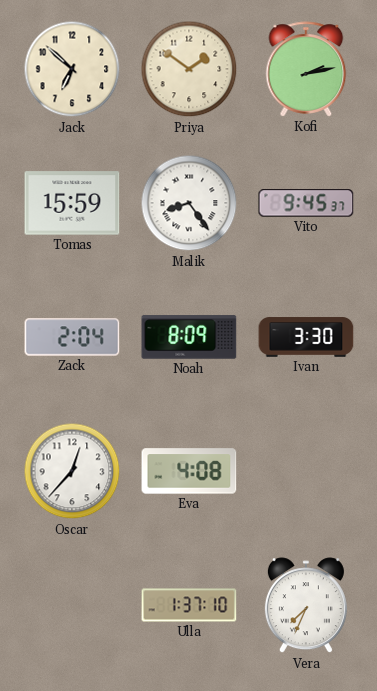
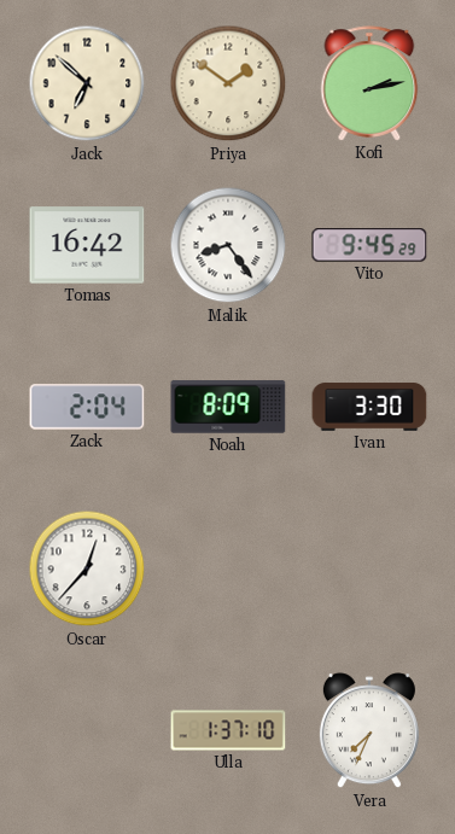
Tomas: 15:59 -> 16:42
Vito: 9:45:37 -> 9:45:29
Eva: 4:08 -> none
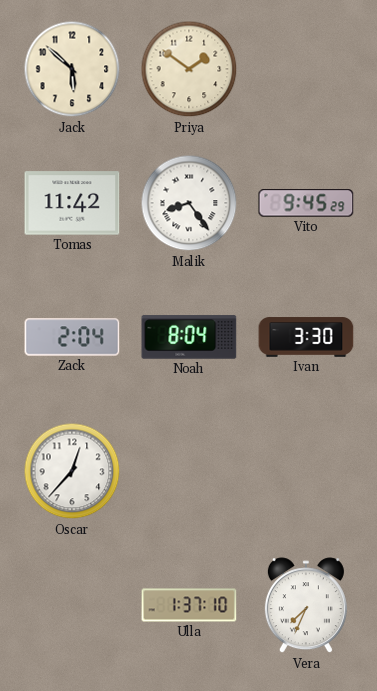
Jack: 6:52 -> 5:52
Kofi: 2:13 -> none
Tomas: 16:42 -> 11:42
Noah: 8:09 -> 8:04
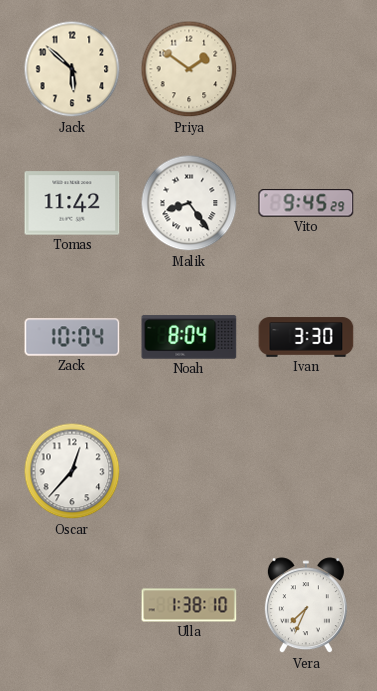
Zack: 2:04 -> 10:04
Ulla: 1:37 -> 1:38
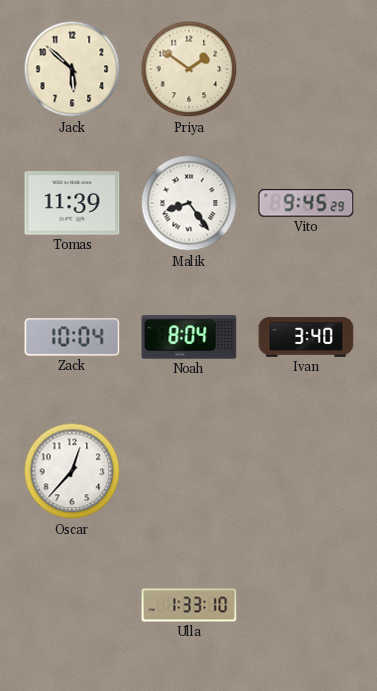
Tomas: 11:42 -> 11:39
Ivan: 3:30 -> 3:40
Ulla: 1:38 -> 1:33
Vera: 7:34 -> none
